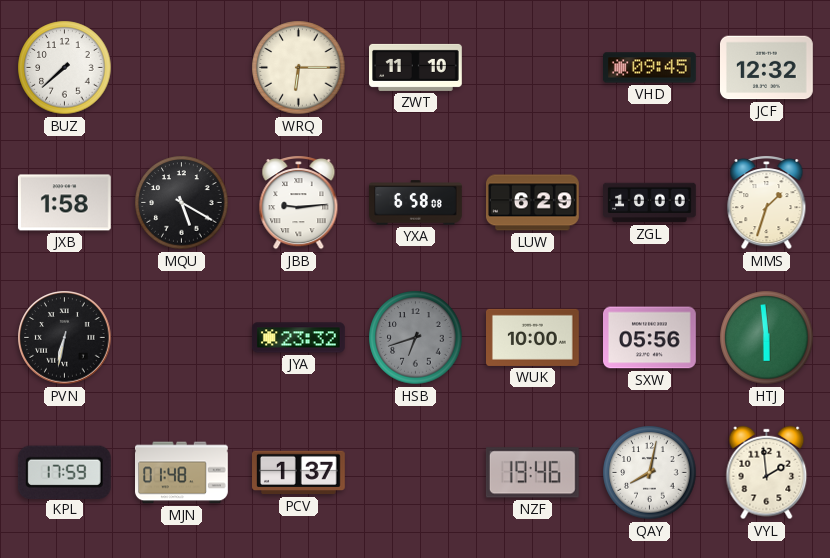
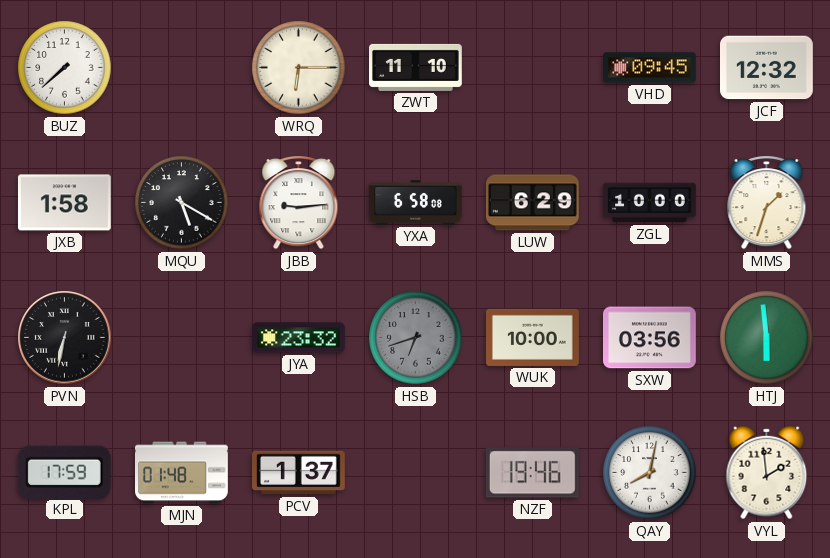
SXW: 05:56 -> 03:56
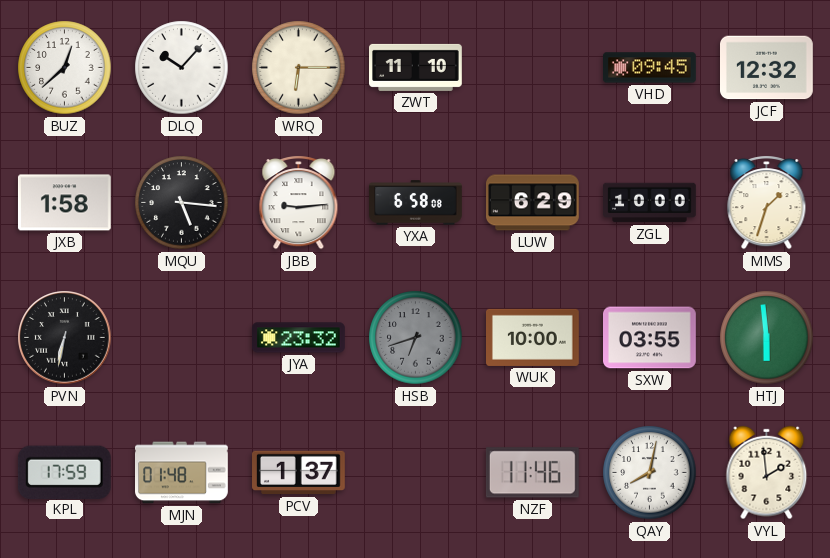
BUZ: 7:38 -> 12:38
DLQ: none -> 10:07
MQU: 5:20 -> 5:16
SXW: 03:56 -> 03:55
NZF: 19:46 -> 11:46
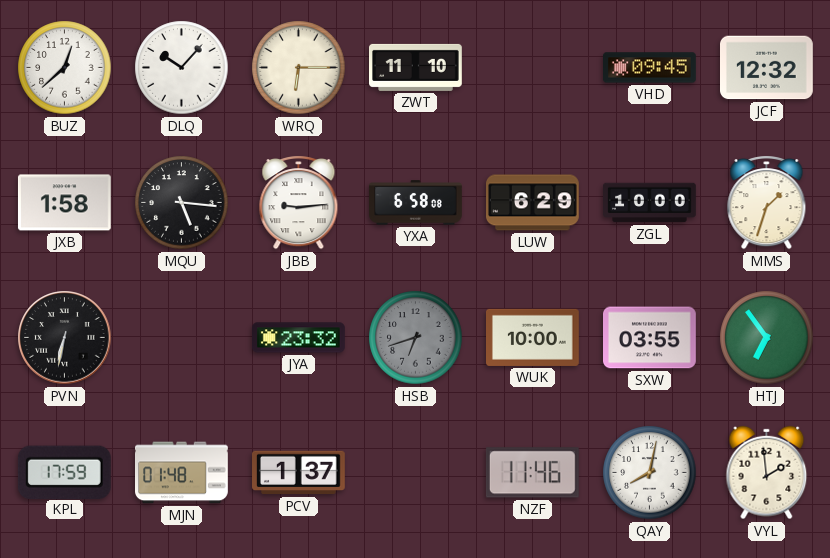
HTJ: 5:59 -> 6:54
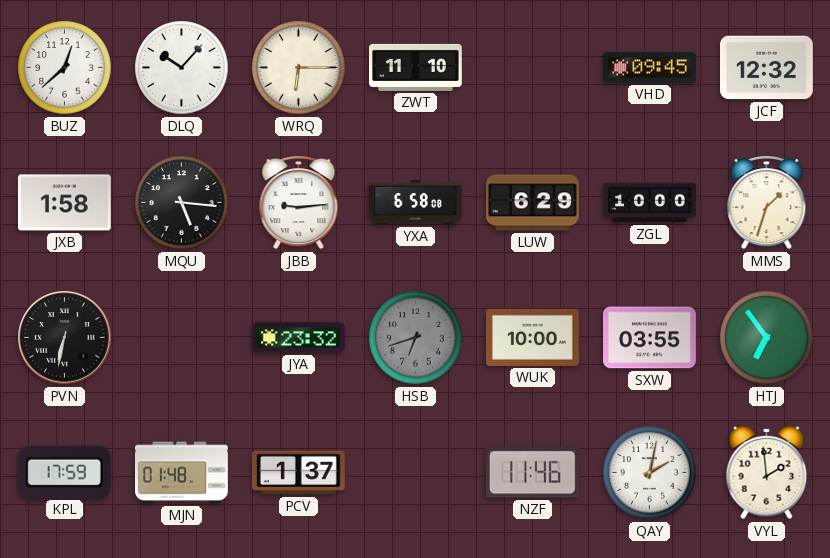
QAY: 8:02 -> 2:02
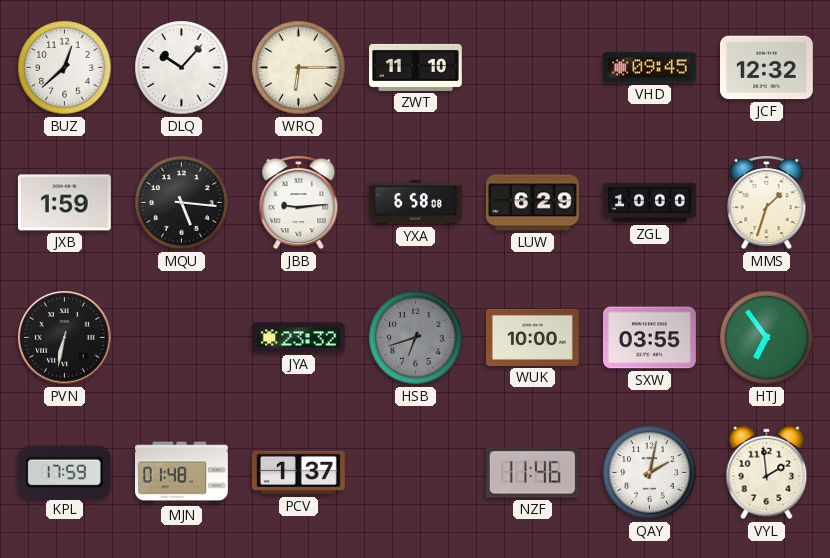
JXB: 1:58 -> 1:59
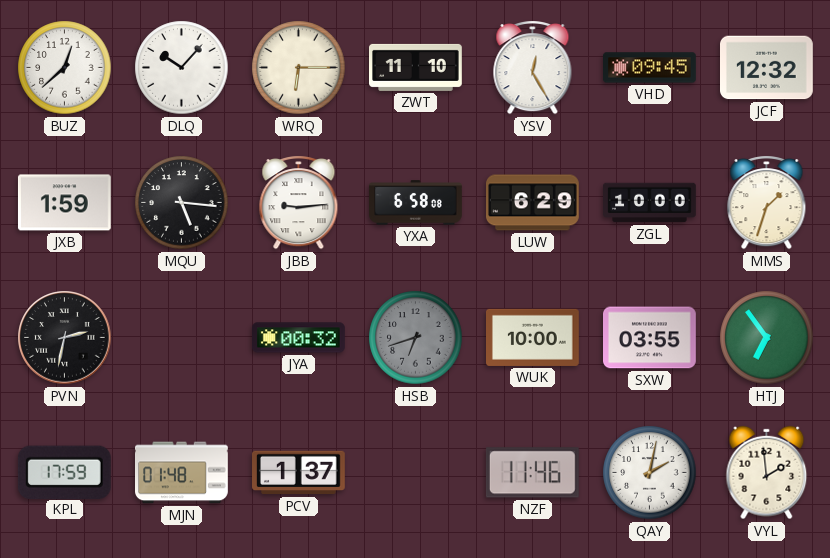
YSV: none -> 12:25
PVN: 6:32 -> 2:32
JYA: 23:32 -> 00:32
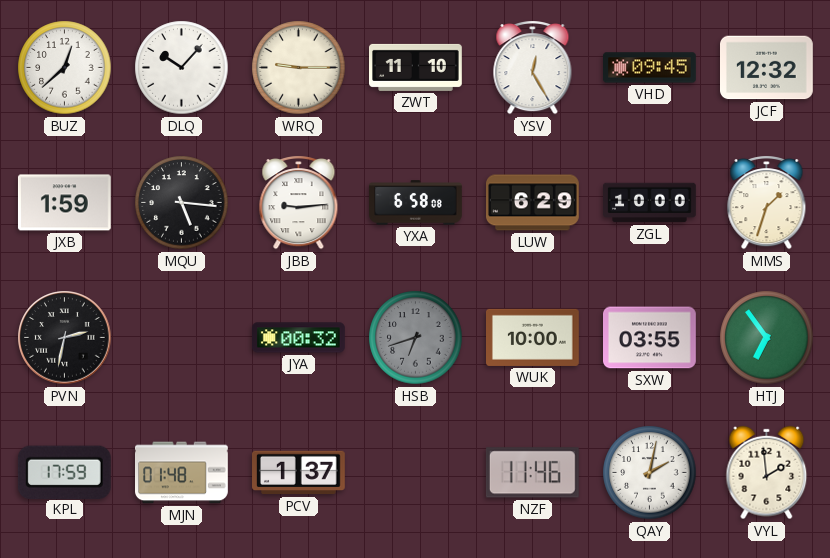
WRQ: 6:15 -> 9:15
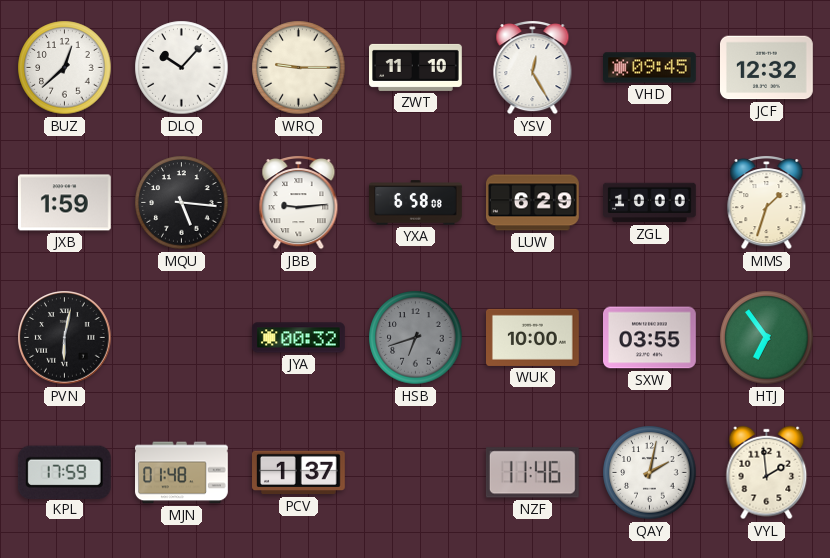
PVN: 2:32 -> 6:02
